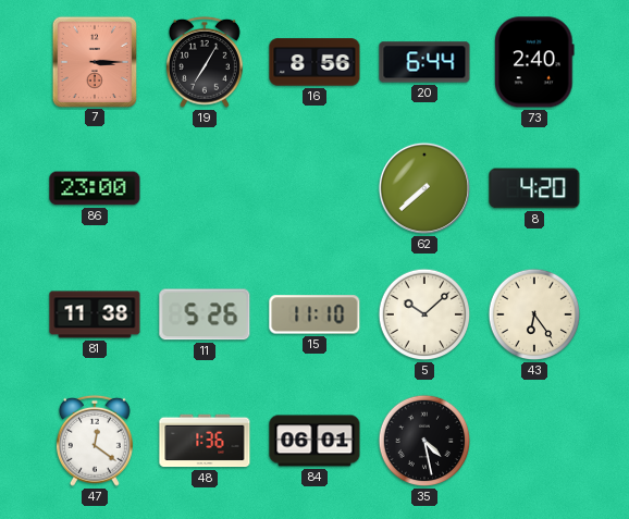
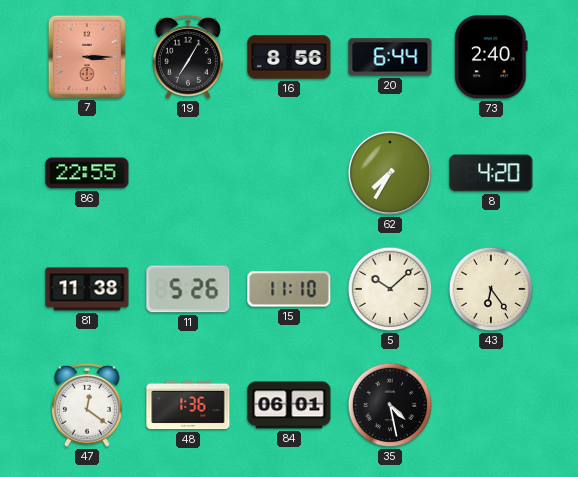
86: 23:00 -> 22:55
62: 7:38 -> 7:35
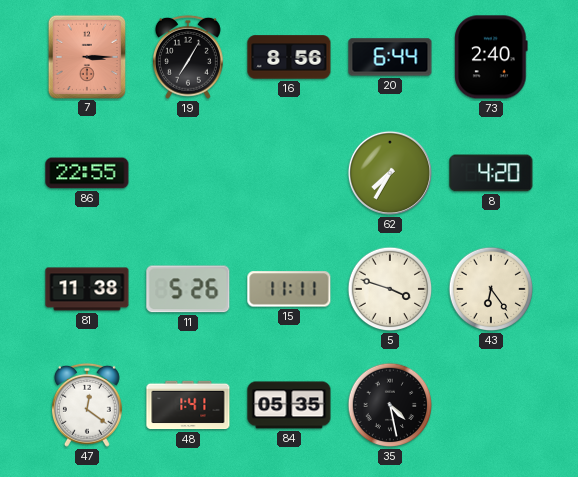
15: 11:10 -> 11:11
5: 10:08 -> 3:48
48: 1:36 -> 1:41
84: 06:01 -> 05:35
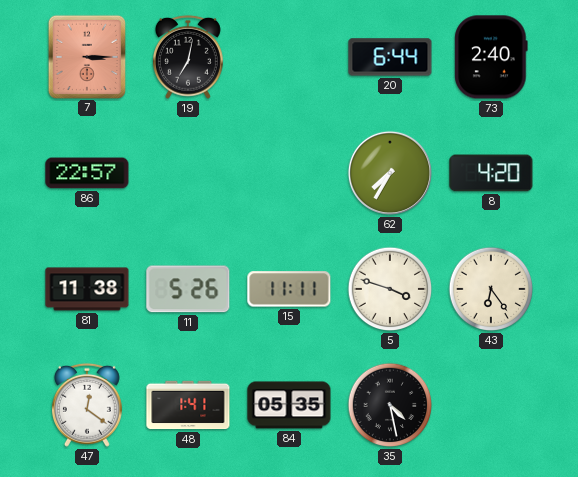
19: 7:05 -> 7:02
16: 8:56 -> none
86: 22:55 -> 22:57
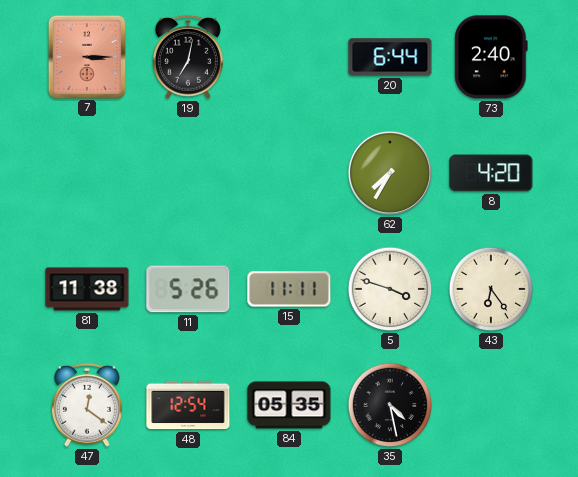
86: 22:57 -> none
48: 1:41 -> 12:54
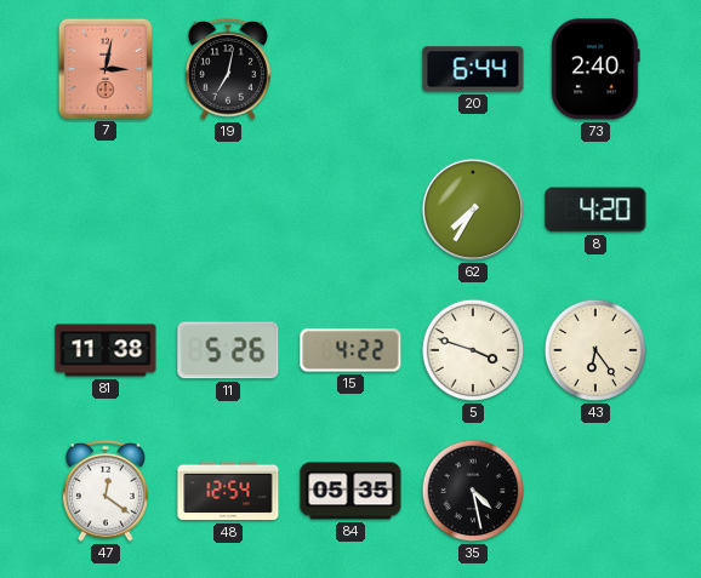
7: 3:15 -> 3:02
15: 11:11 -> 4:22
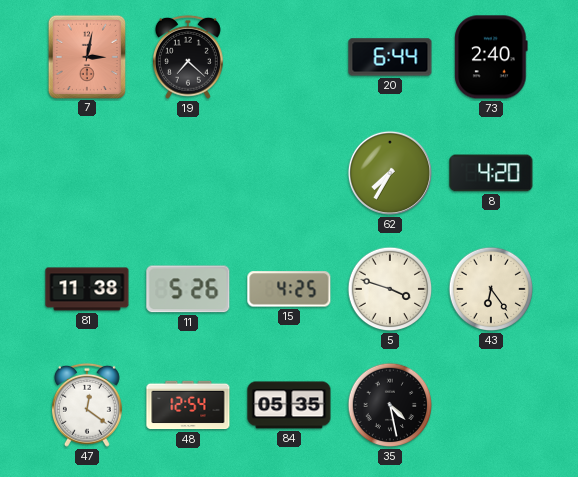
19: 7:02 -> 7:22
15: 4:22 -> 4:25
